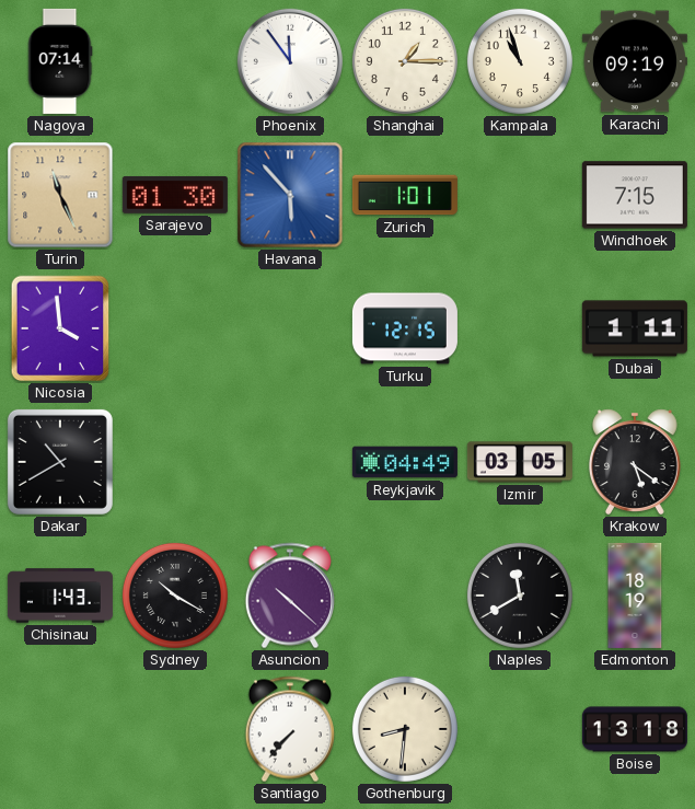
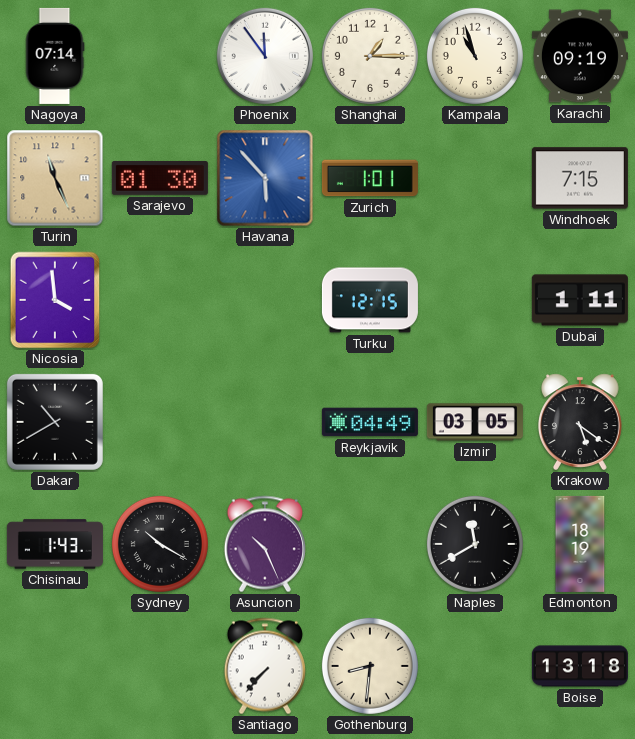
Asuncion: 10:22 -> 10:26
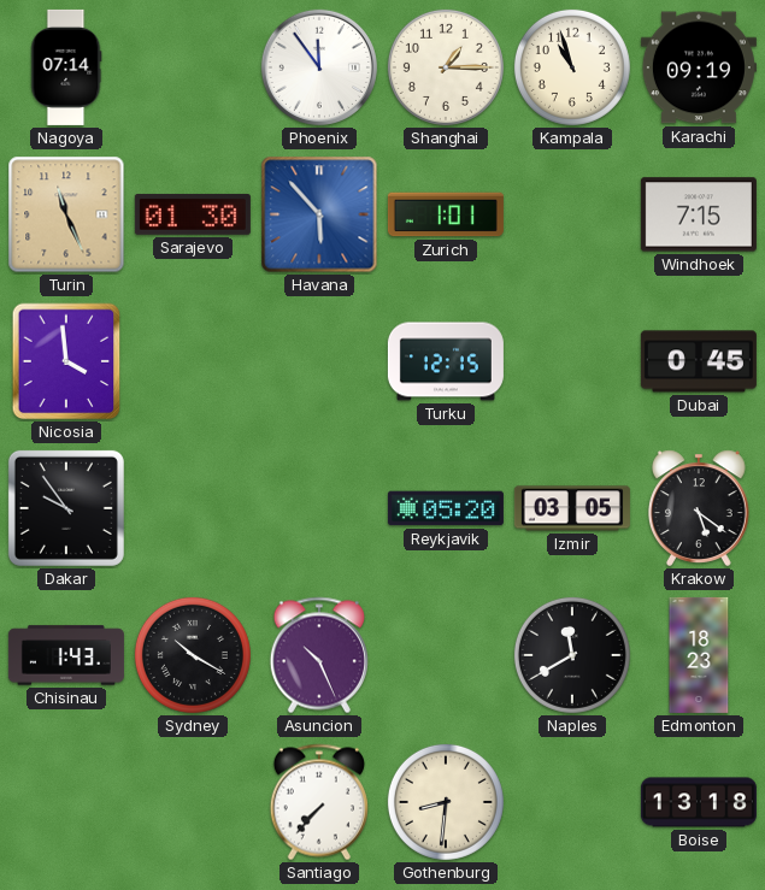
Dubai: 1:11 -> 0:45
Dakar: 10:40 -> 9:54
Reykjavik: 04:49 -> 05:20
Edmonton: 18:19 -> 18:23
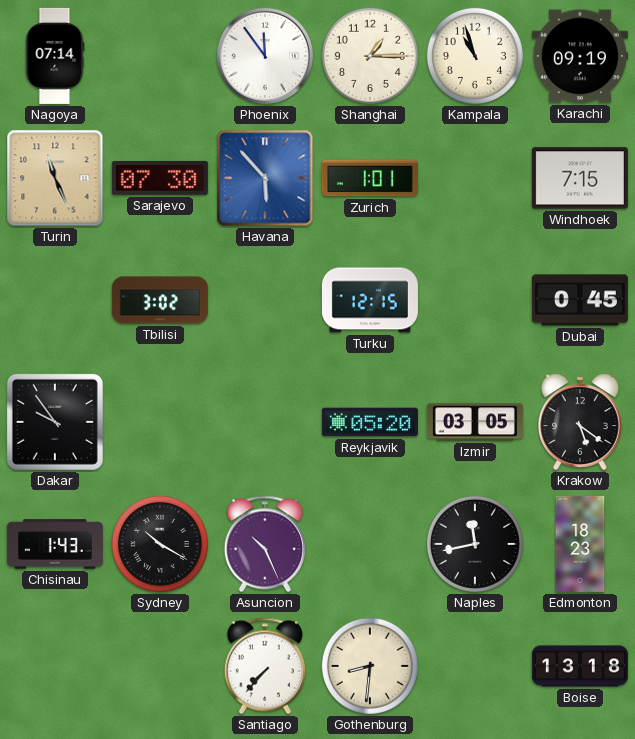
Sarajevo: 01:30 -> 07:30
Nicosia: 3:59 -> none
Tbilisi: none -> 3:02
Naples: 11:40 -> 11:43
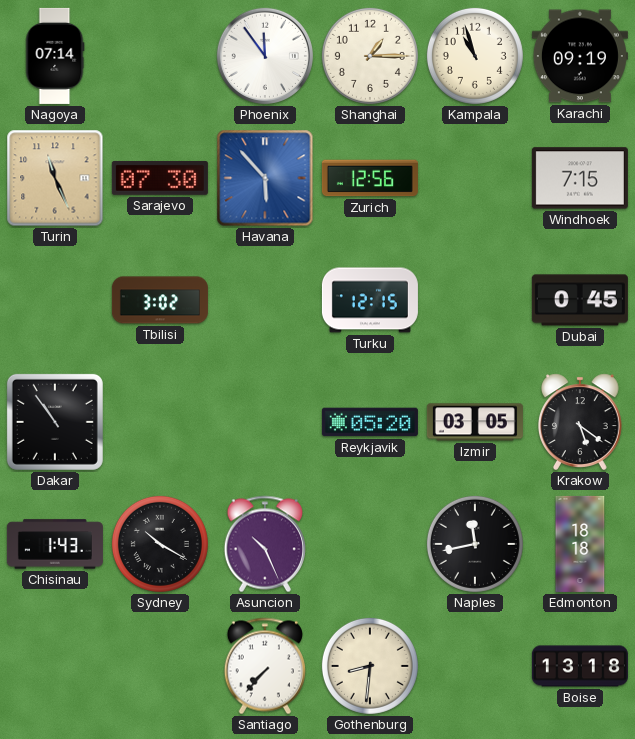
Zurich: 1:01 -> 12:56
Dakar: 9:54 -> 10:54
Edmonton: 18:23 -> 18:18
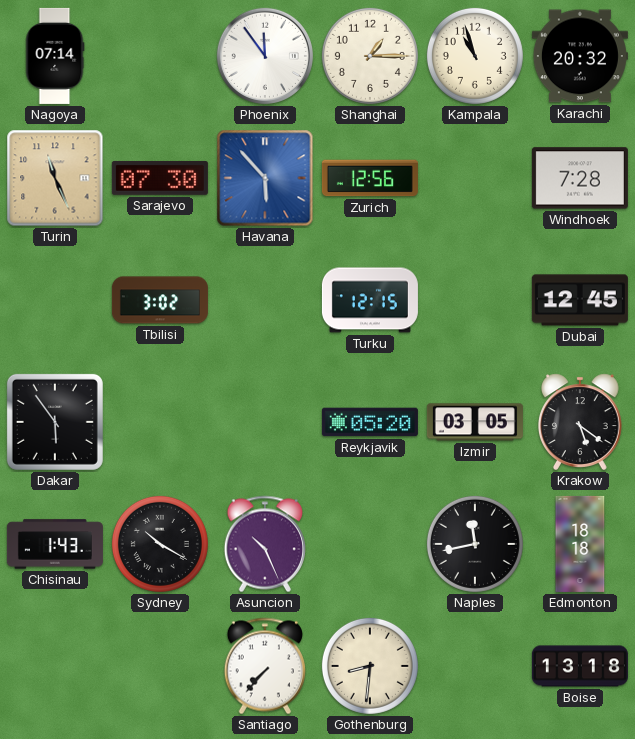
Karachi: 09:19 -> 20:32
Windhoek: 7:15 -> 7:28
Dubai: 0:45 -> 12:45
Dakar: 10:54 -> 5:54
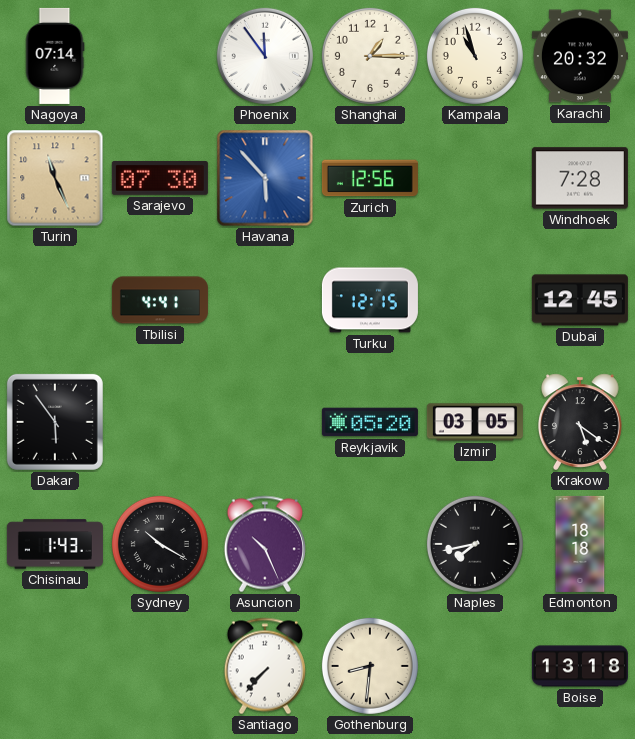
Tbilisi: 3:02 -> 4:41
Naples: 11:43 -> 7:43
